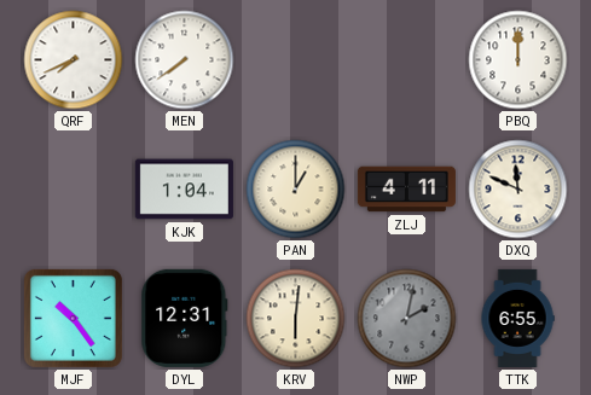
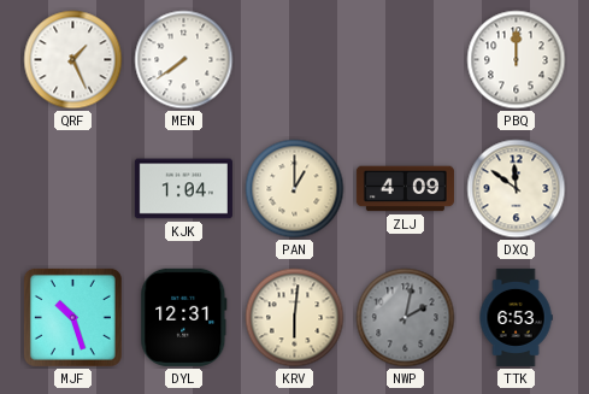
QRF: 7:41 -> 1:26
ZLJ: 4:11 -> 4:09
DXQ: 11:49 -> 11:51
MJF: 10:24 -> 10:27
TTK: 6:55 -> 6:53
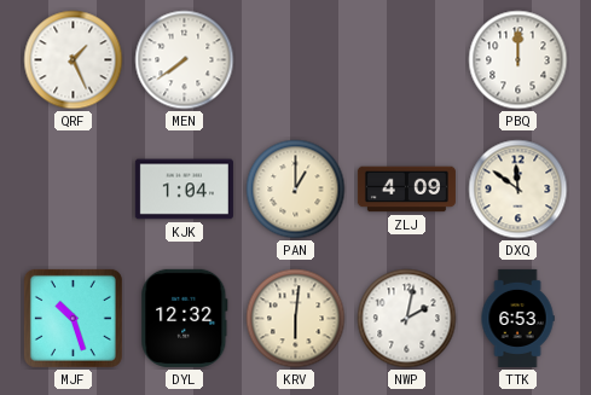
DYL: 12:31 -> 12:32
NWP dial: grey -> white
